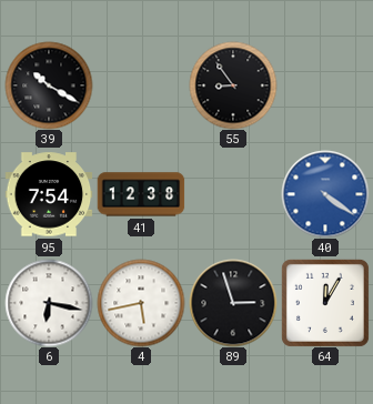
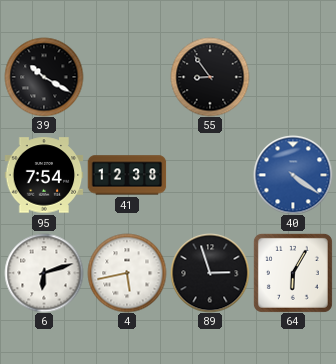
6: 6:17 -> 6:12
64: 12:05 -> 6:05
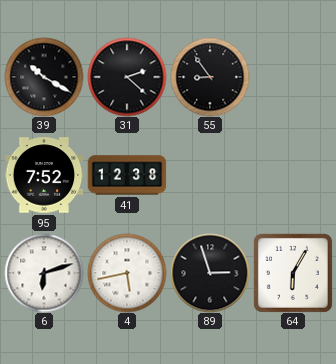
31: none -> 2:22
95: 7:54 -> 7:52
40: 4:21 -> none
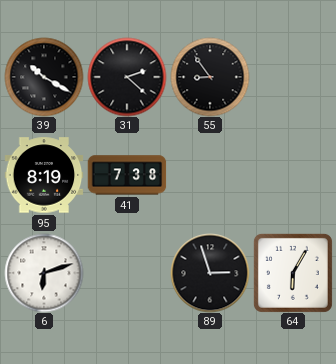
95: 7:52 -> 8:19
41: 12:38 -> 7:38
4: 5:43 -> none
